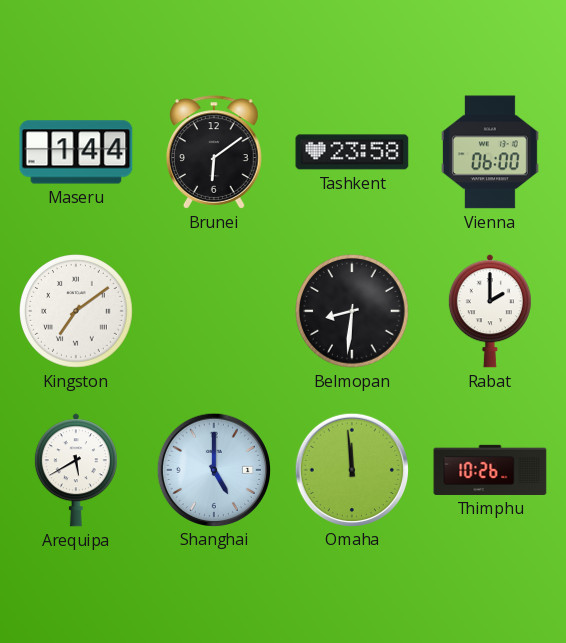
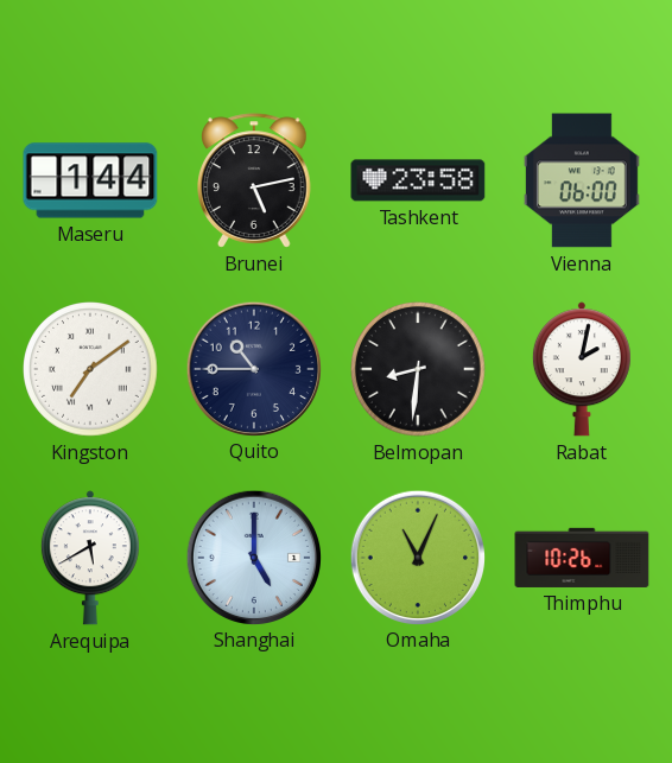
Brunei: 6:09 -> 5:13
Quito: none -> 10:45
Rabat: 2:00 -> 2:02
Omaha: 11:59 -> 11:04
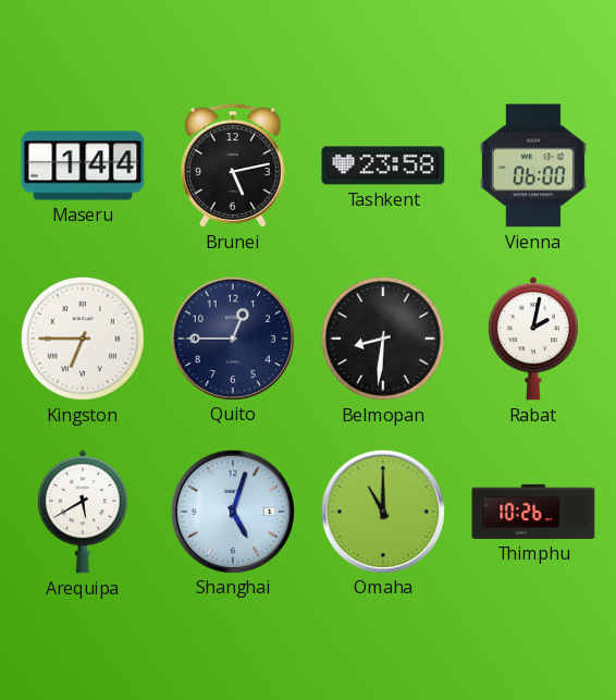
Kingston: 7:09 -> 6:45
Quito: 10:45 -> 12:45
Shanghai: 5:00 -> 5:03
Omaha: 11:04 -> 11:00
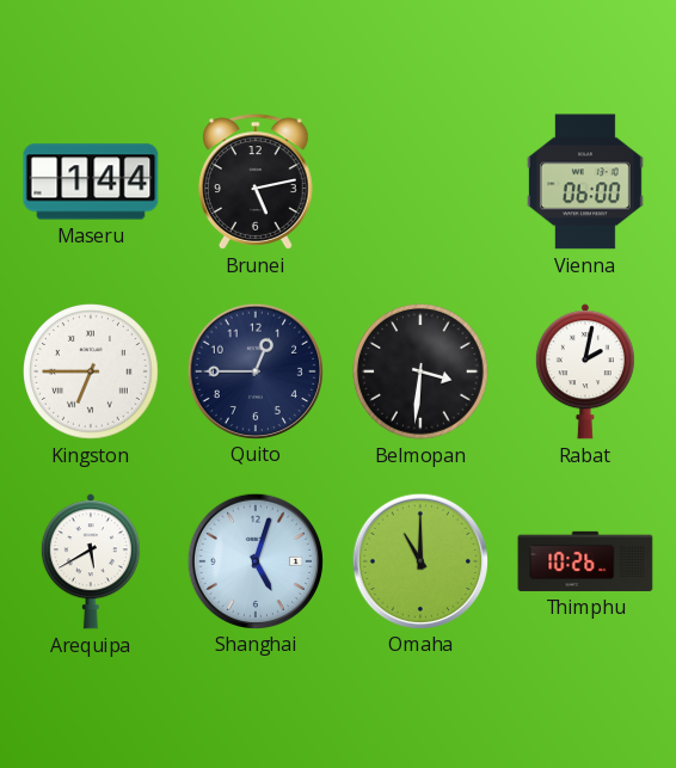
Tashkent: 23:58 -> none
Belmopan: 8:31 -> 3:31
